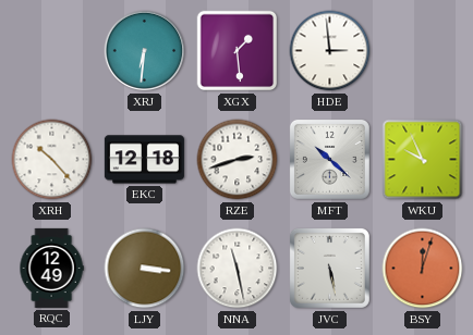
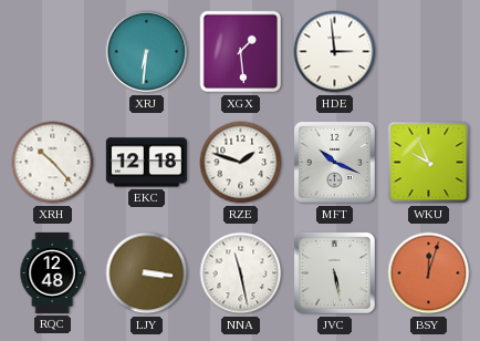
RZE: 2:42 -> 1:48
MFT: 10:22 -> 10:19
RQC: 12:49 -> 12:48
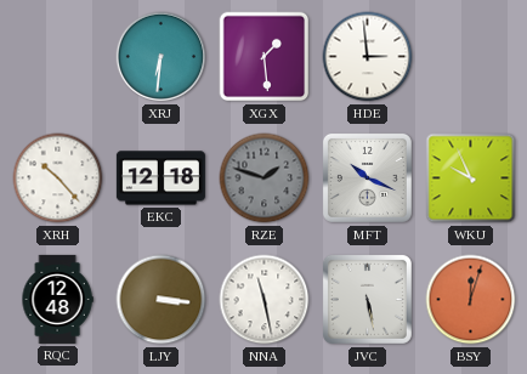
RZE dial: white -> grey
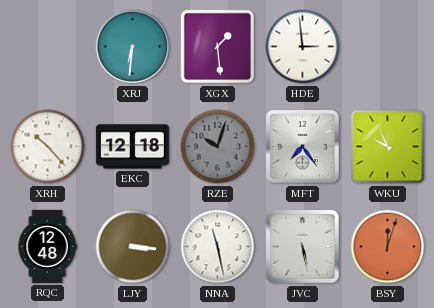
RZE: 1:48 -> 10:03
MFT: 10:19 -> 7:24
